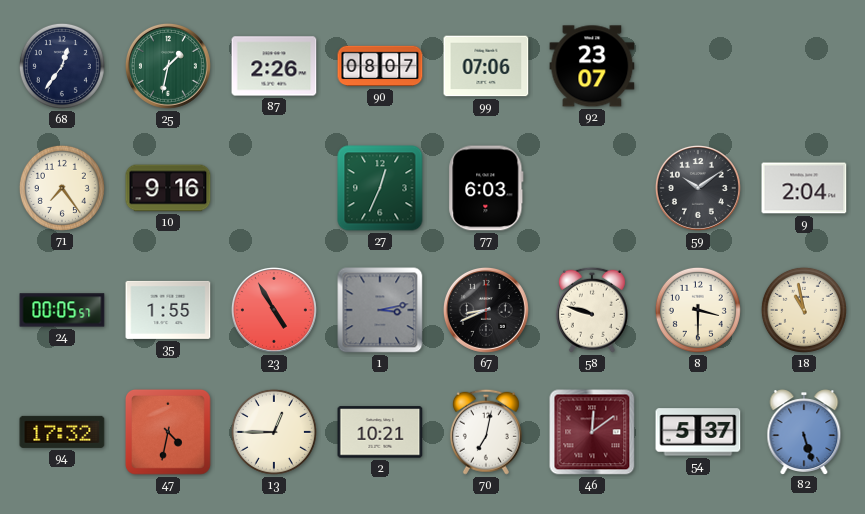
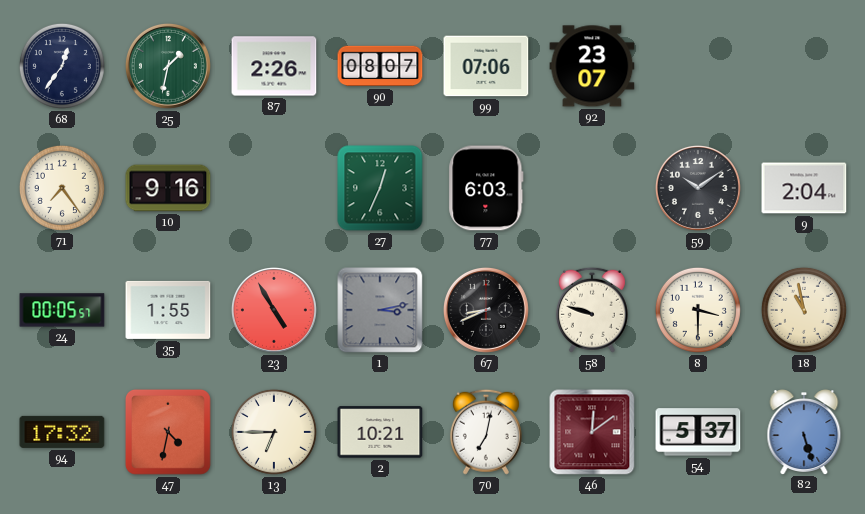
13: 12:45 -> 6:45
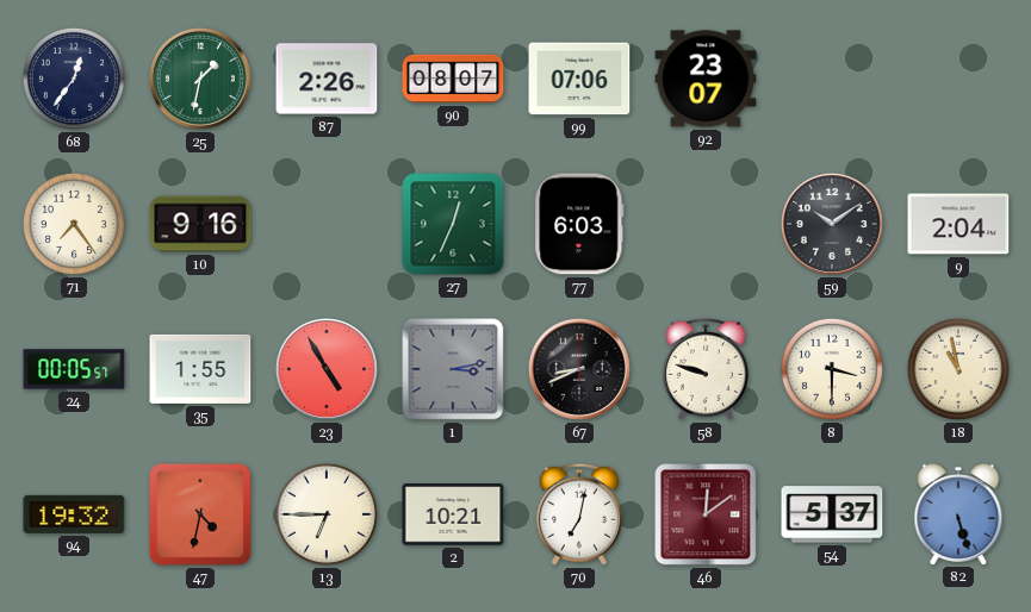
94: 17:32 -> 19:32
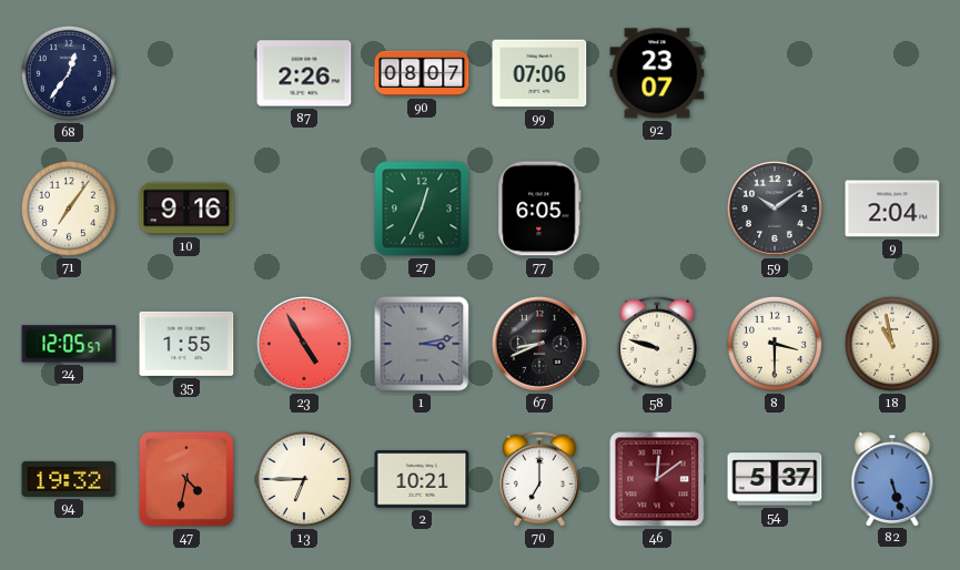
25: 1:32 -> none
71: 7:24 -> 7:06
77: 6:03 -> 6:05
24: 00:05 -> 12:05
70: 7:02 -> 7:00
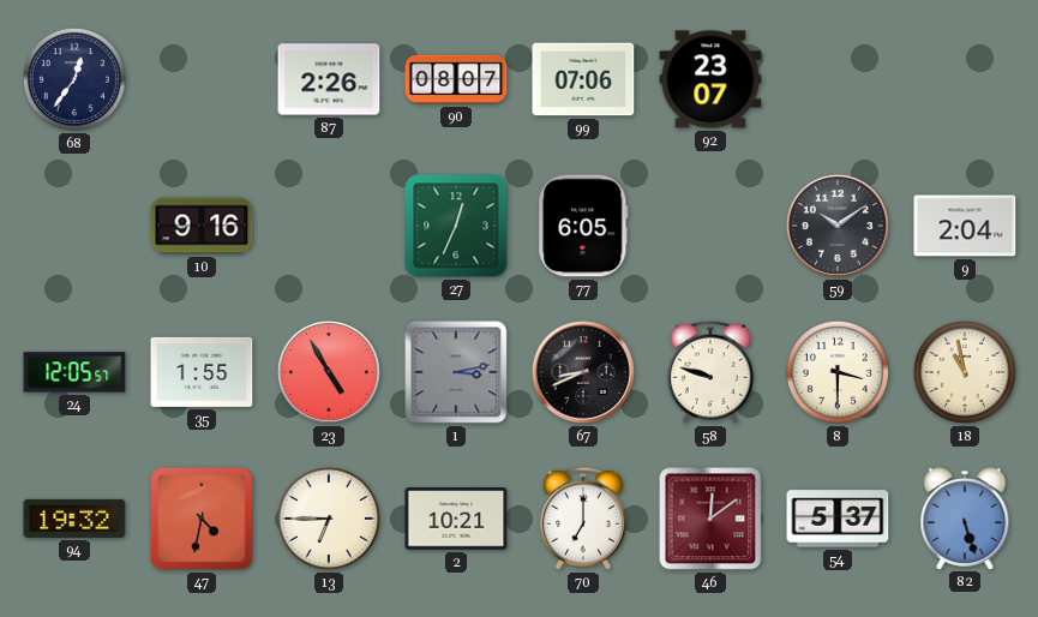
71: 7:06 -> none
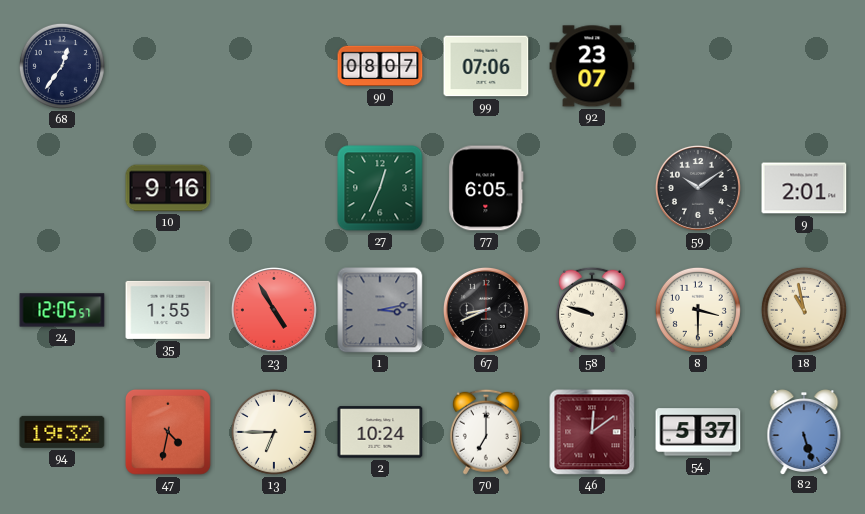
87: 2:26 -> none
9: 2:04 -> 2:01
2: 10:21 -> 10:24
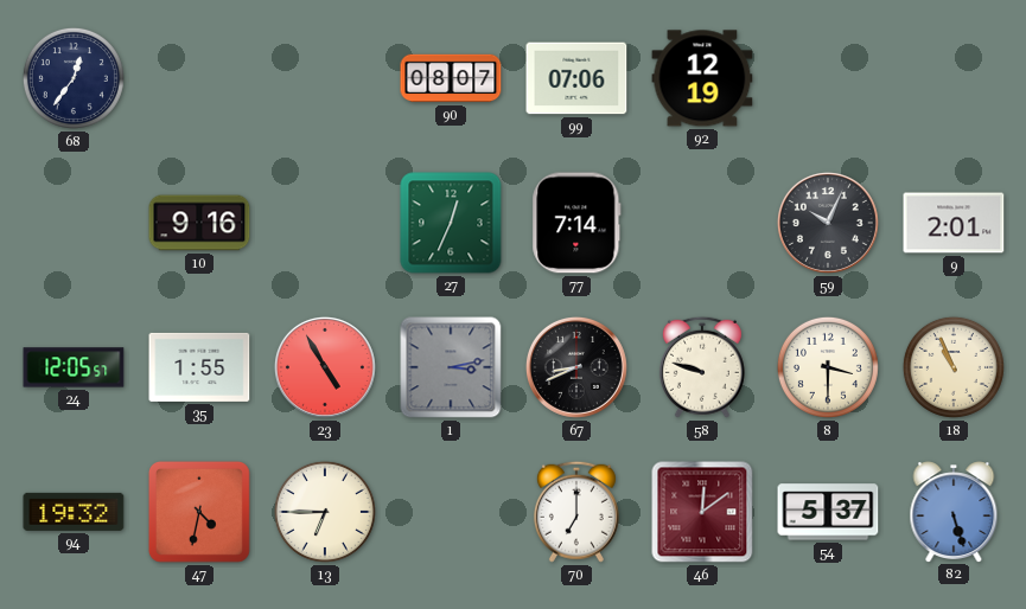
92: 23:07 -> 12:19
77: 6:05 -> 7:14
59: 10:09 -> 10:04
18: 10:58 -> 10:56
2: 10:24 -> none
